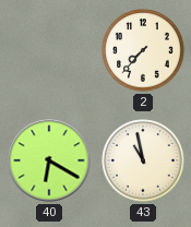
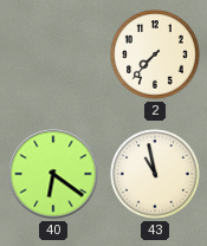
40: 6:20 -> 6:21
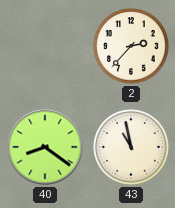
2: 7:37 -> 2:37
40: 6:21 -> 8:21
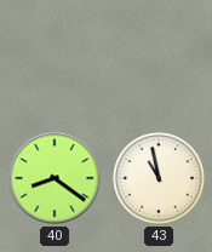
2: 2:37 -> none
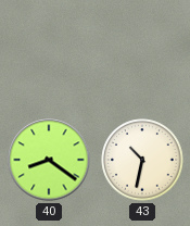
43: 10:58 -> 10:32
